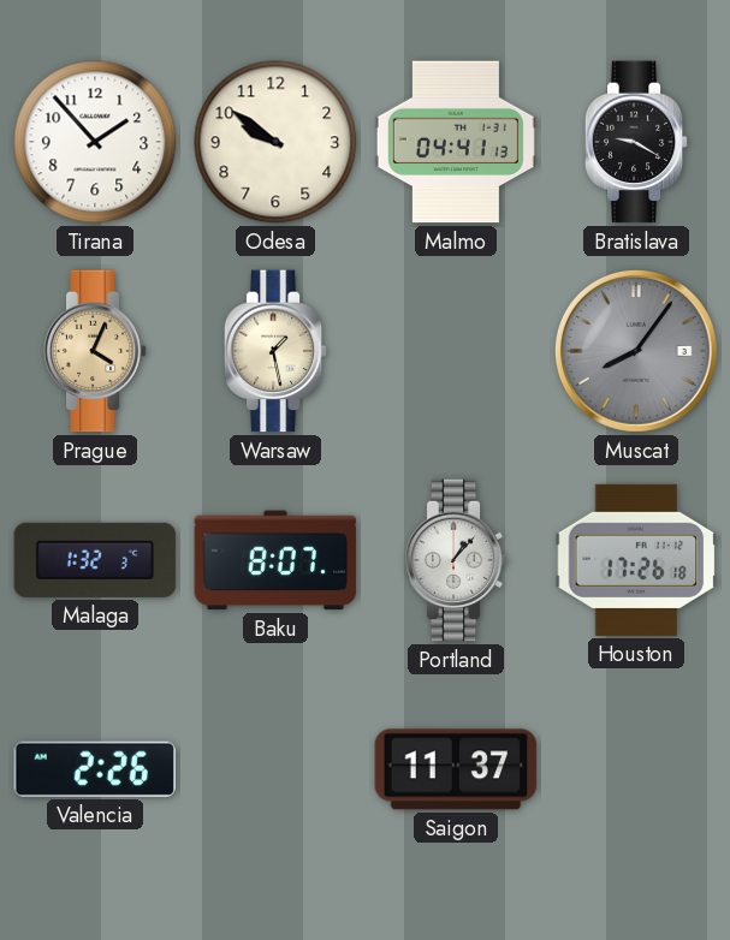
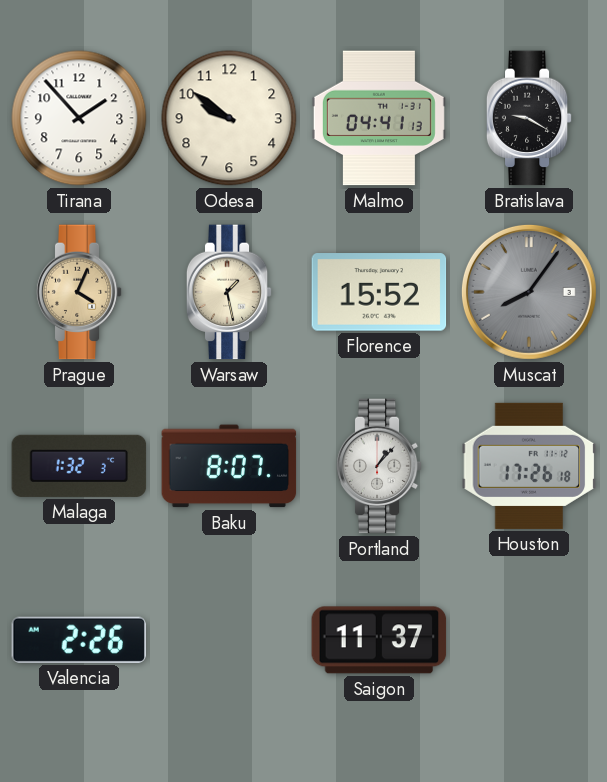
Florence: none -> 15:52
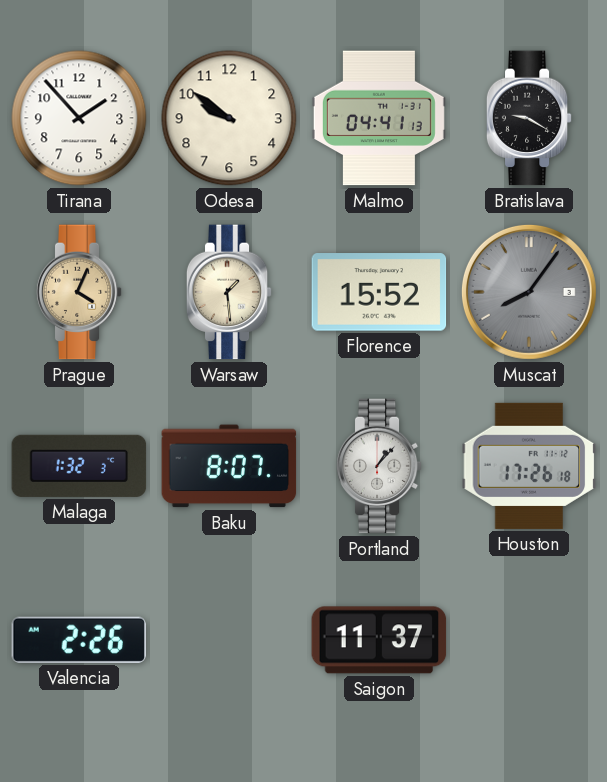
Warsaw: 1:28 -> 1:29
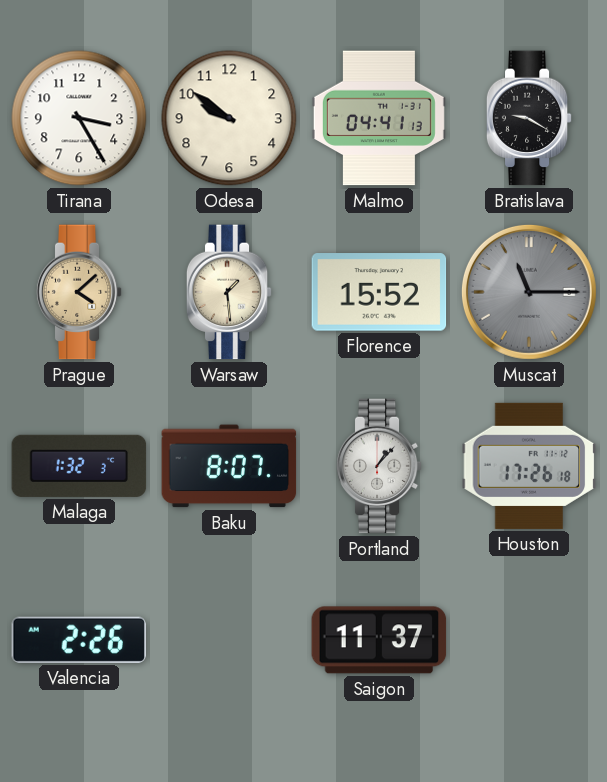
Tirana: 1:53 -> 3:25
Prague: 4:04 -> 4:08
Muscat: 8:06 -> 11:15
